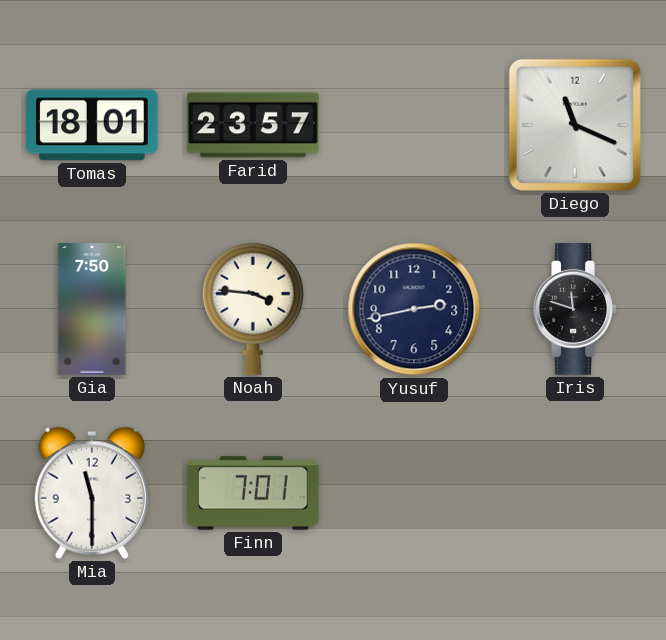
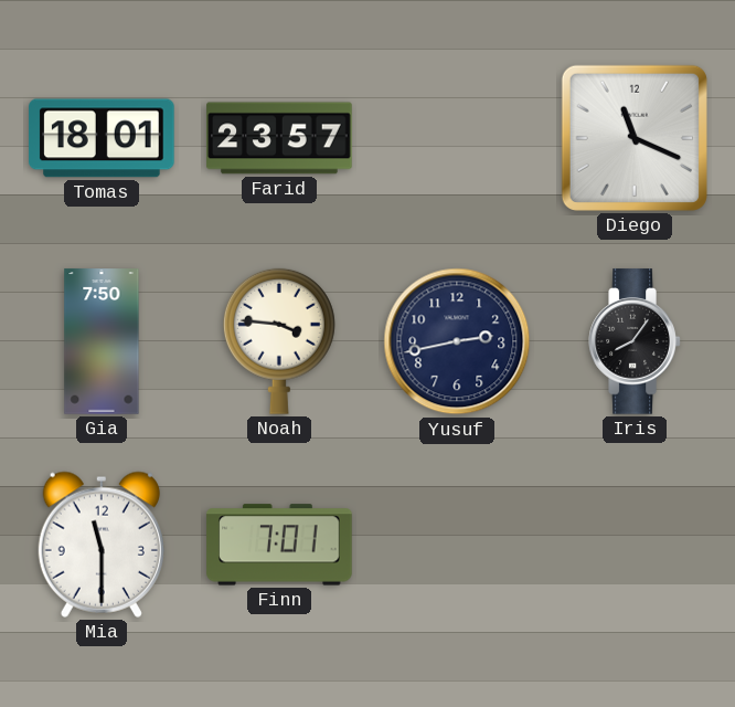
Iris: 11:48 -> 8:06
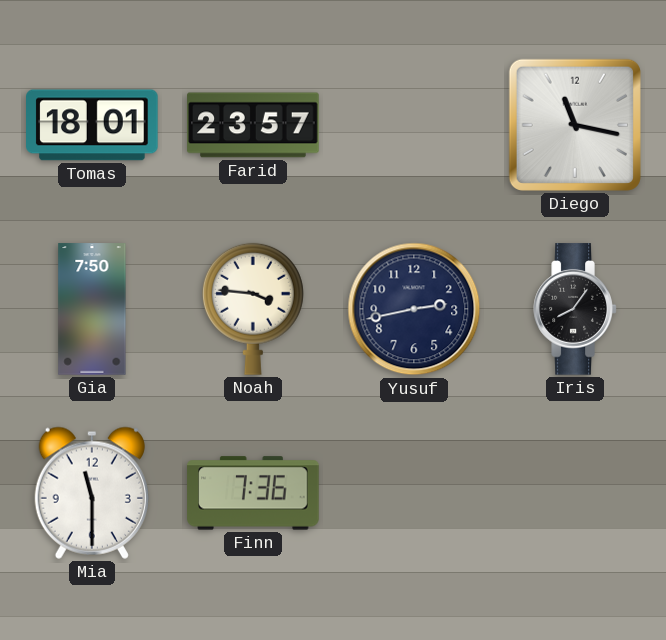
Diego: 11:19 -> 11:17
Finn: 7:01 -> 7:36
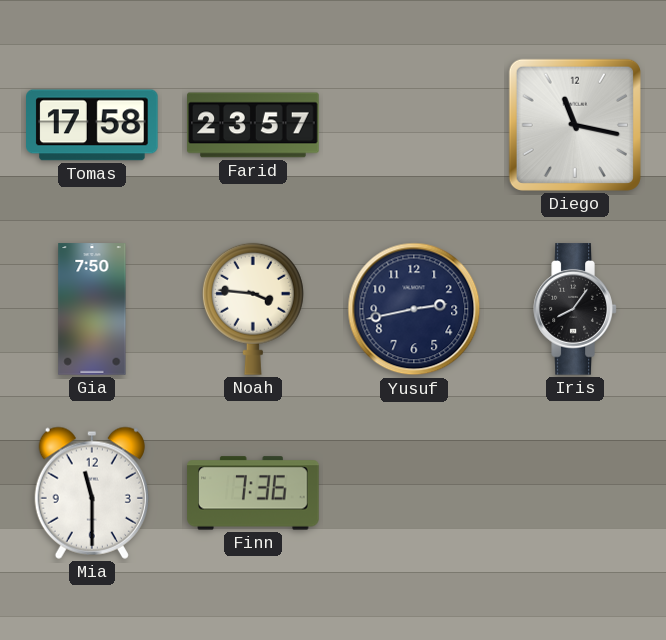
Tomas: 18:01 -> 17:58
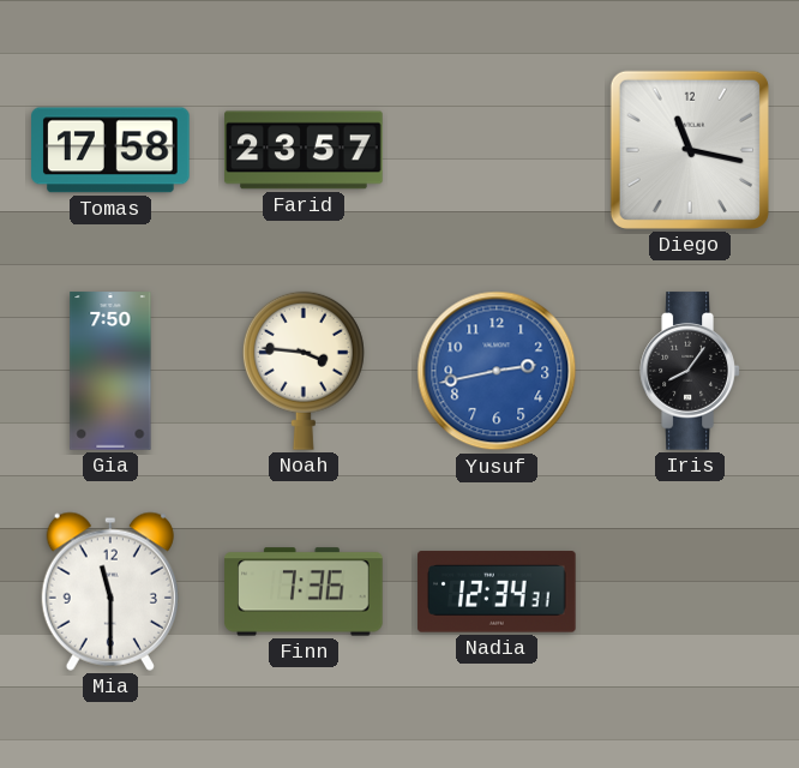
Yusuf dial: navy -> blue
Nadia: none -> 12:34
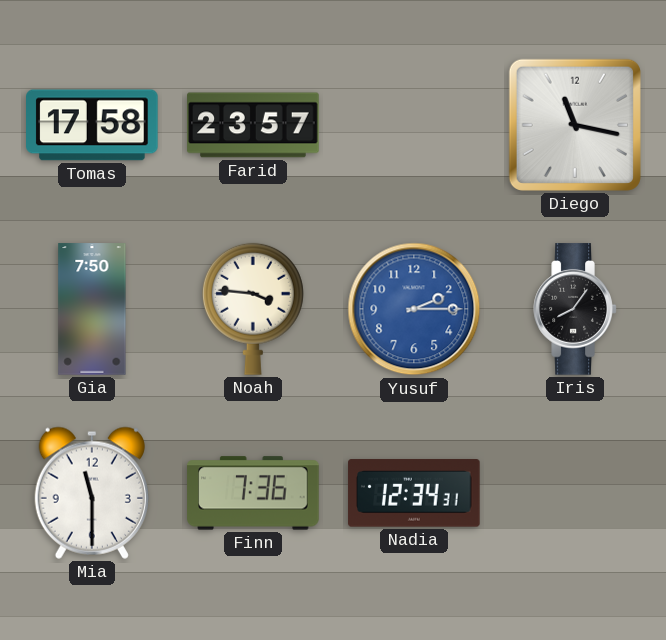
Yusuf: 2:43 -> 2:15
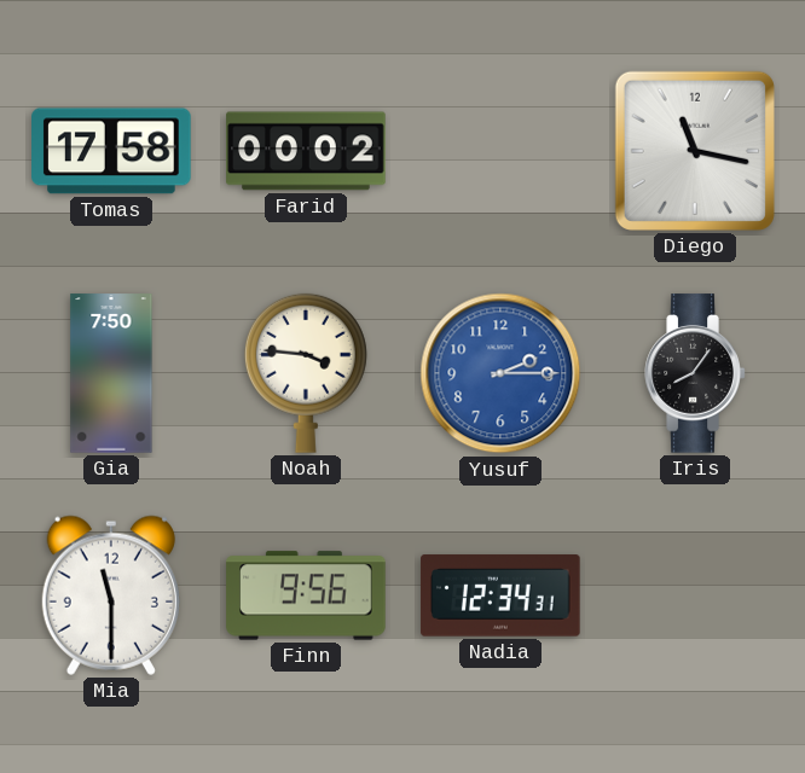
Farid: 23:57 -> 00:02
Finn: 7:36 -> 9:56
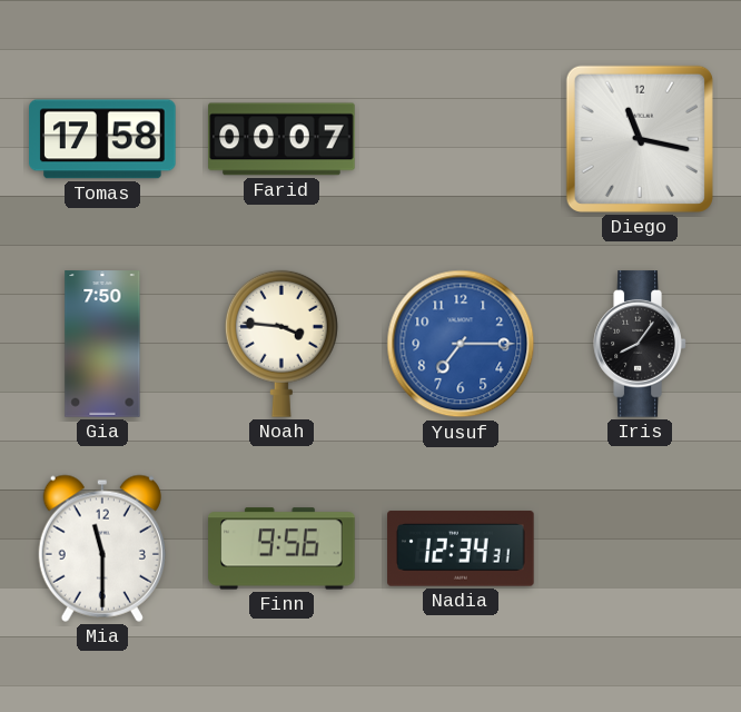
Farid: 00:02 -> 00:07
Yusuf: 2:15 -> 7:15
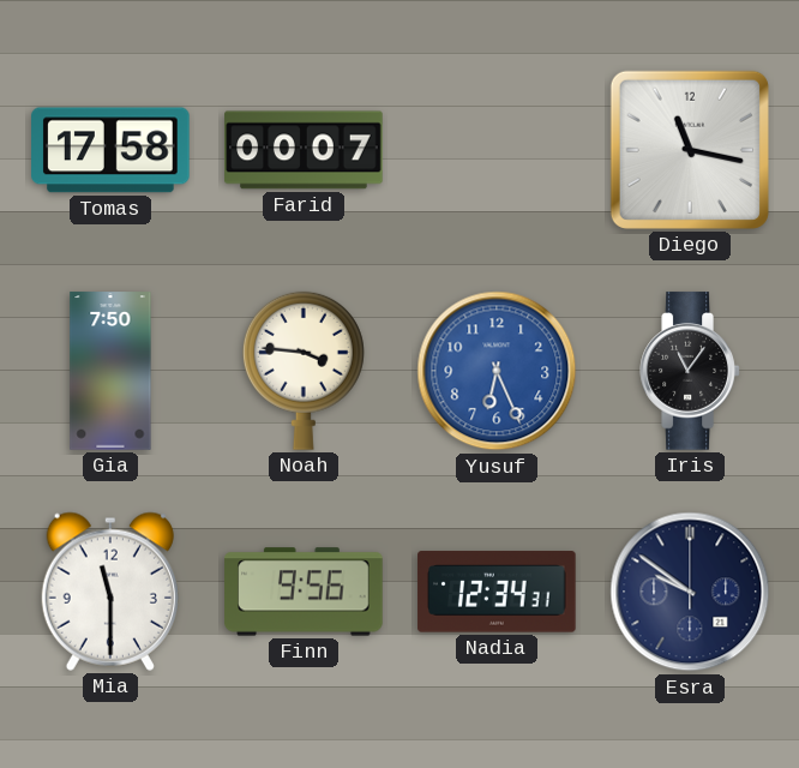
Yusuf: 7:15 -> 6:26
Iris: 8:06 -> 11:06
Esra: none -> 9:51
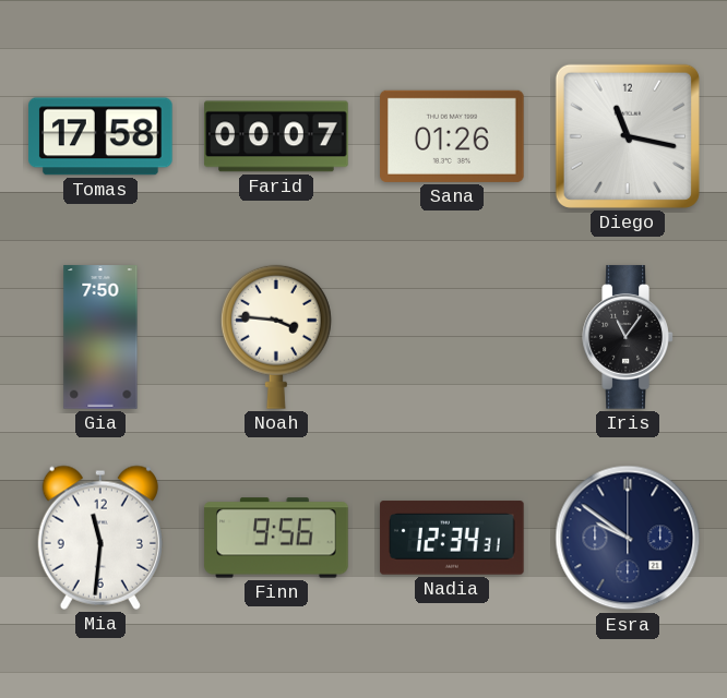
Sana: none -> 01:26
Yusuf: 6:26 -> none
Mia: 11:30 -> 11:31
